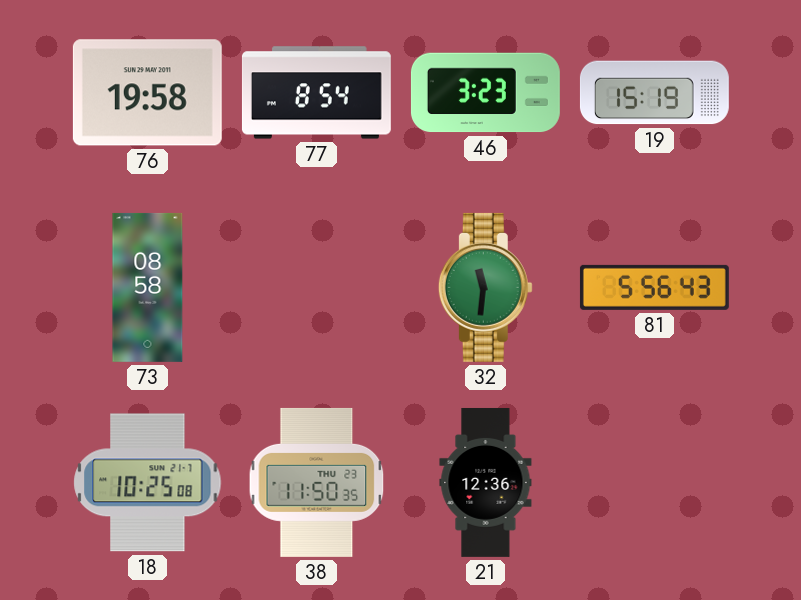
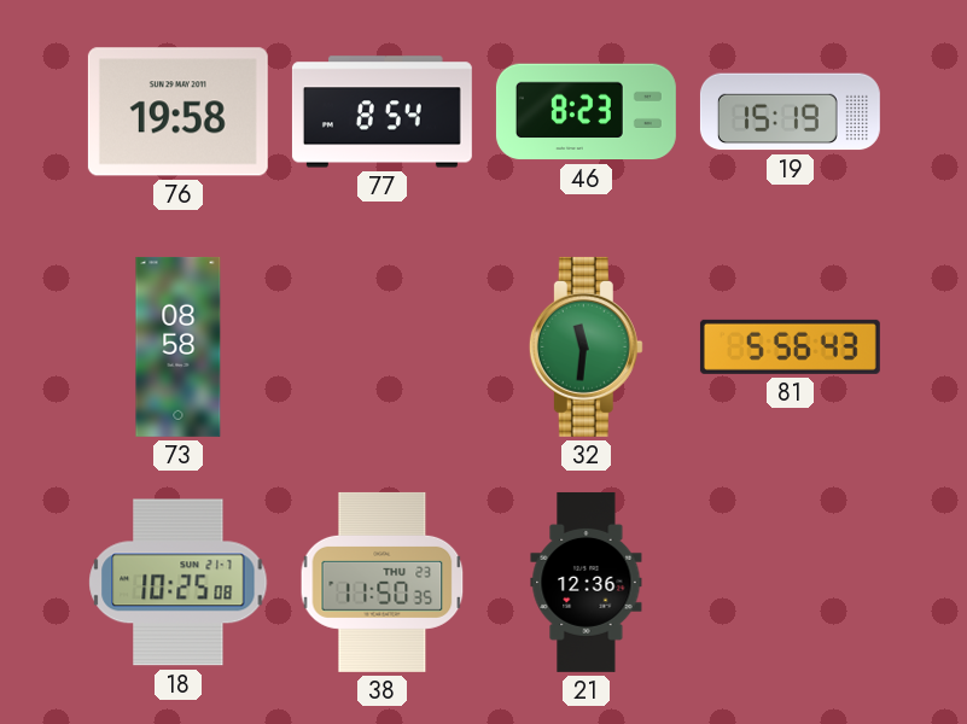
46: 3:23 -> 8:23
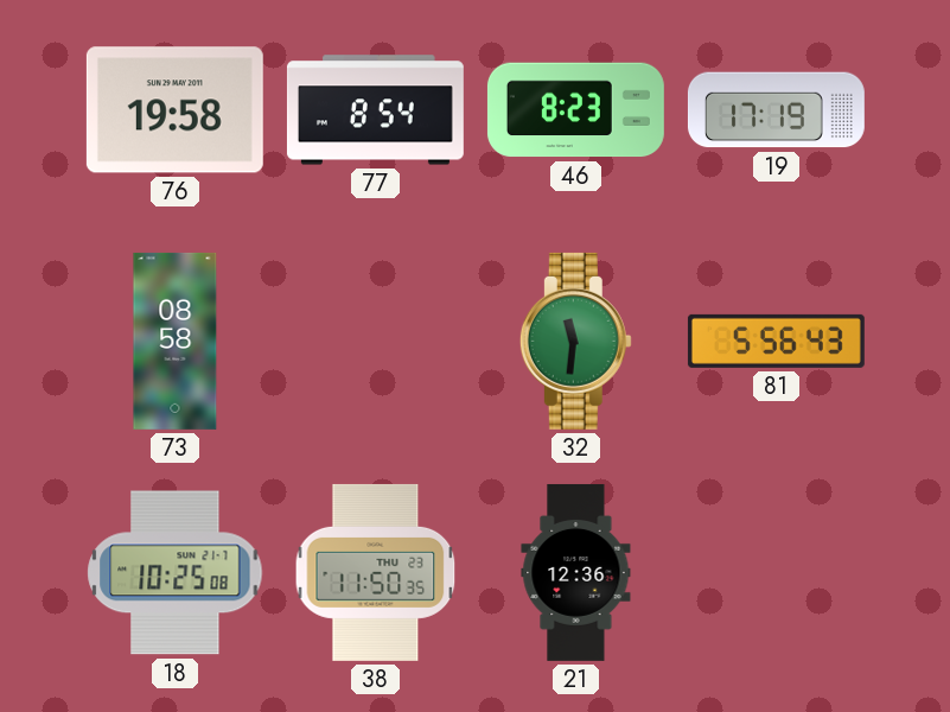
19: 15:19 -> 17:19
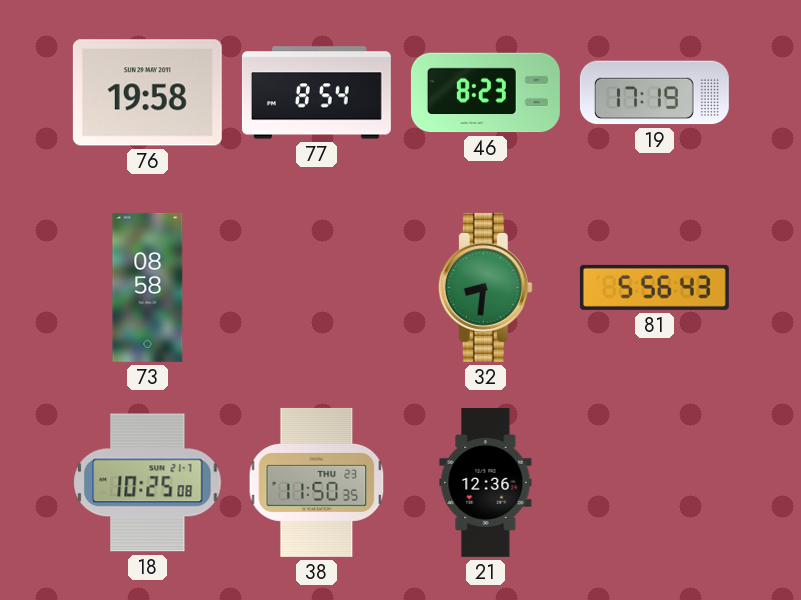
32: 11:31 -> 8:31
